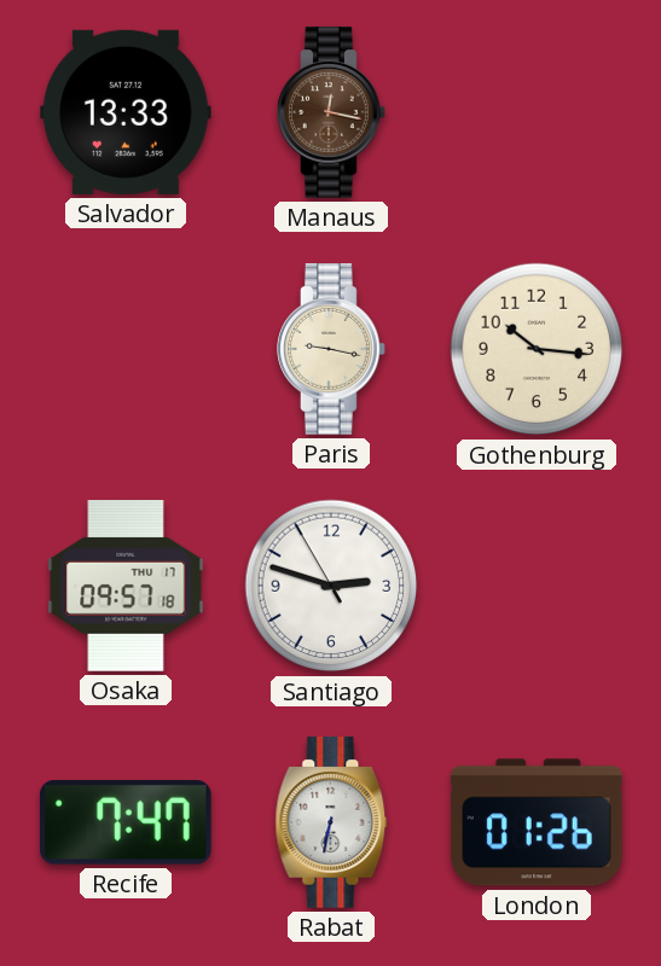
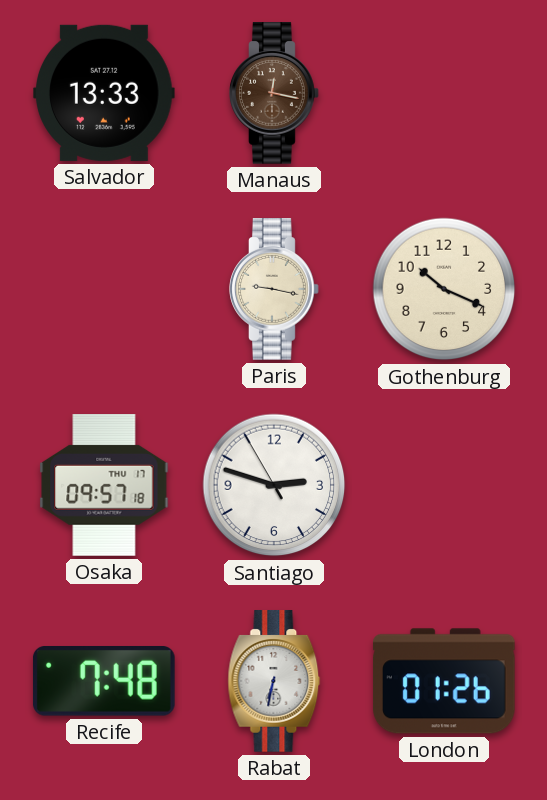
Gothenburg: 10:16 -> 10:19
Recife: 7:47 -> 7:48
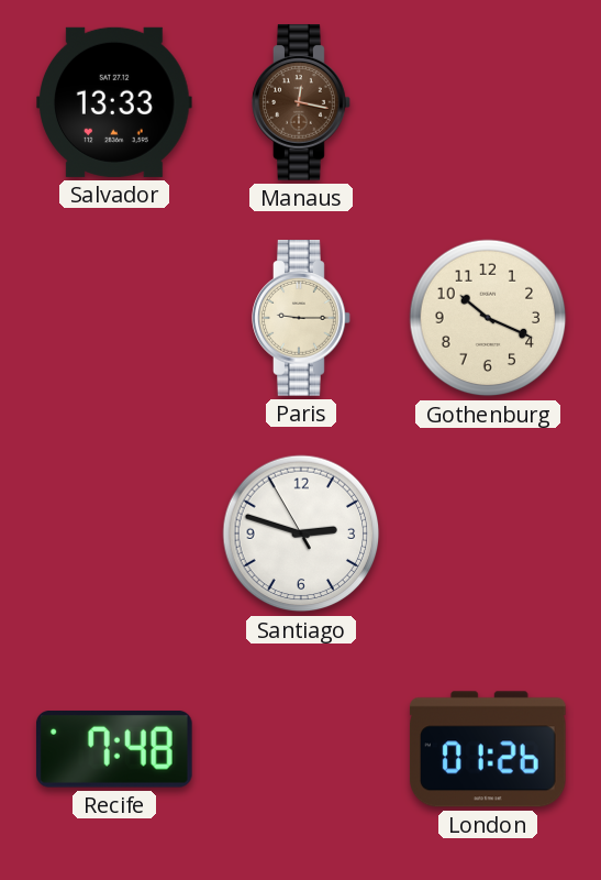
Paris: 9:17 -> 9:15
Osaka: 09:57 -> none
Rabat: 6:32 -> none
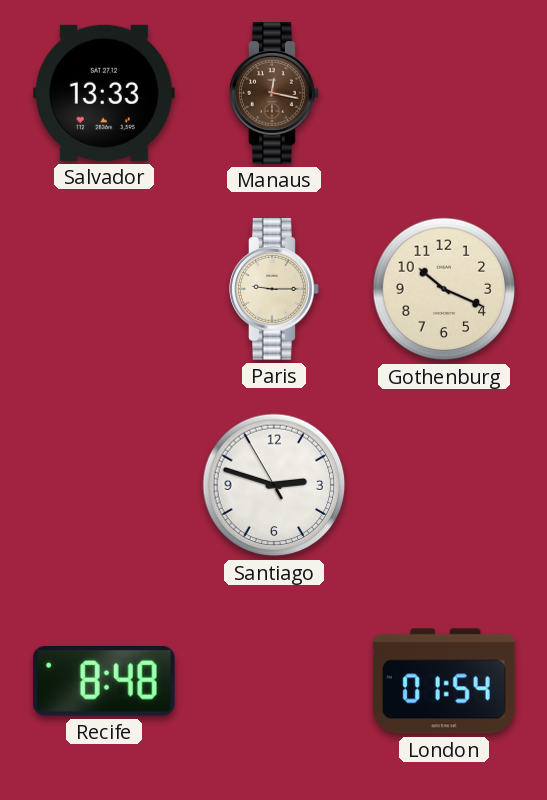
Recife: 7:48 -> 8:48
London: 01:26 -> 01:54
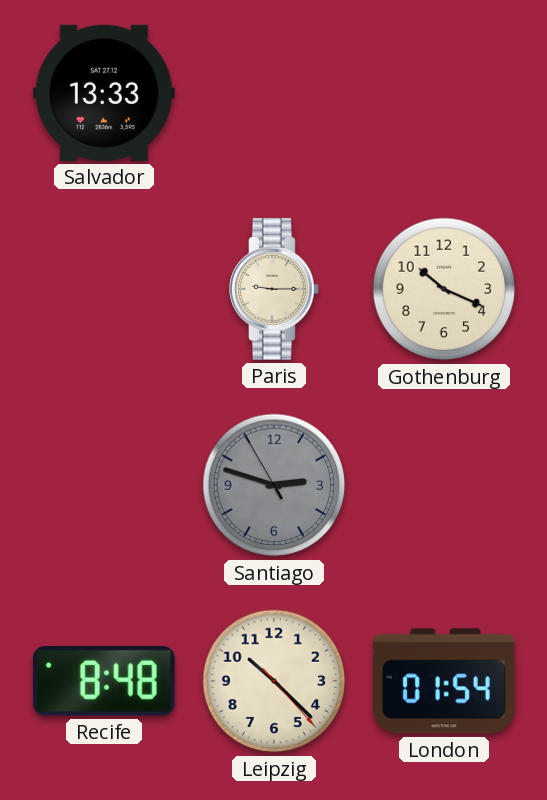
Manaus: 12:17 -> none
Santiago dial: white -> grey
Leipzig: none -> 10:22
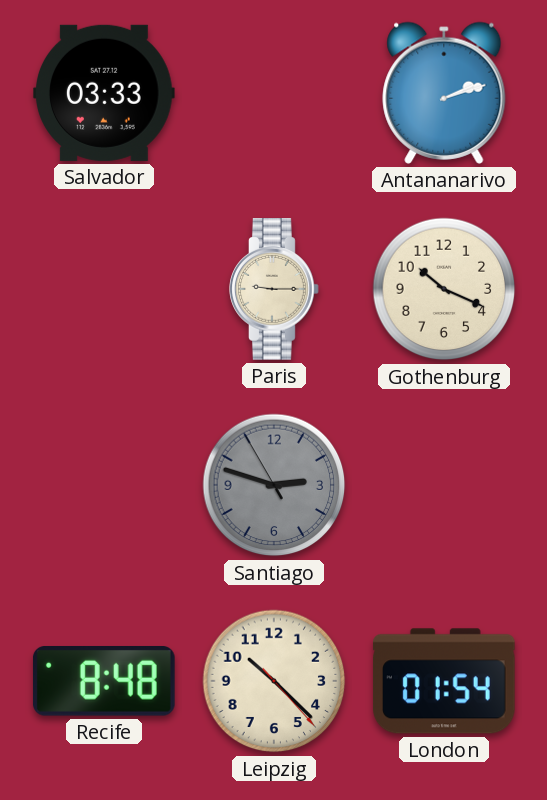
Salvador: 13:33 -> 03:33
Antananarivo: none -> 2:12
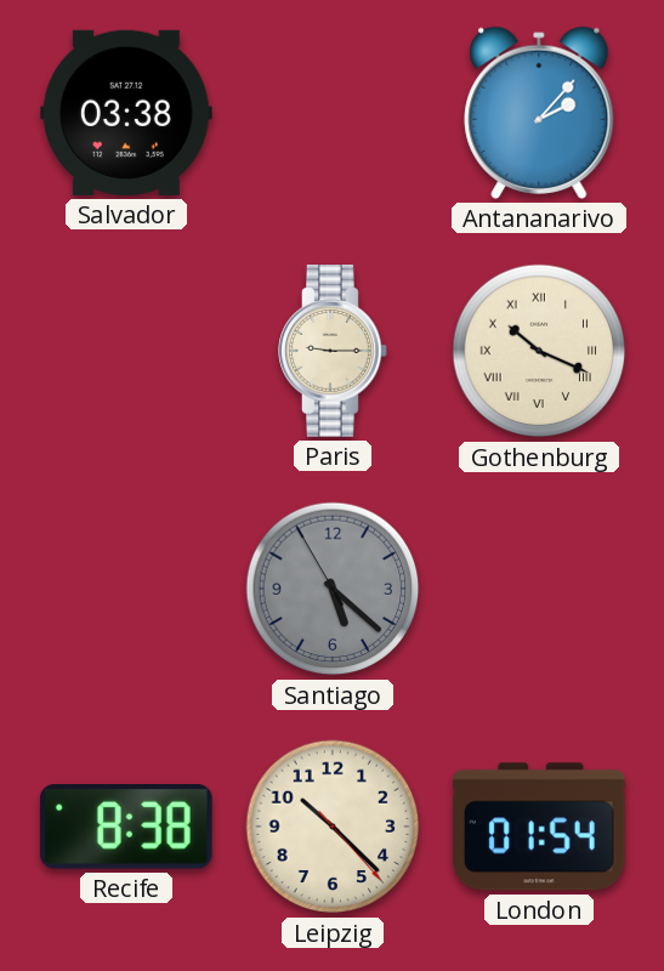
Salvador: 03:33 -> 03:38
Antananarivo: 2:12 -> 2:07
Gothenburg numerals: Arabic -> Roman
Santiago: 2:47 -> 5:21
Recife: 8:48 -> 8:38
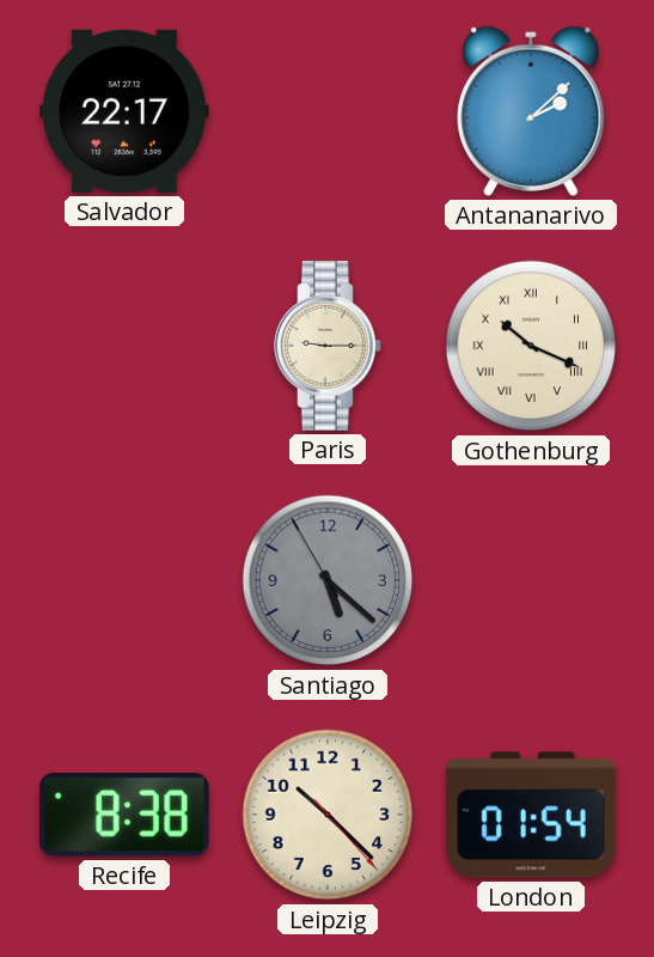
Salvador: 03:38 -> 22:17
Antananarivo: 2:07 -> 2:08
